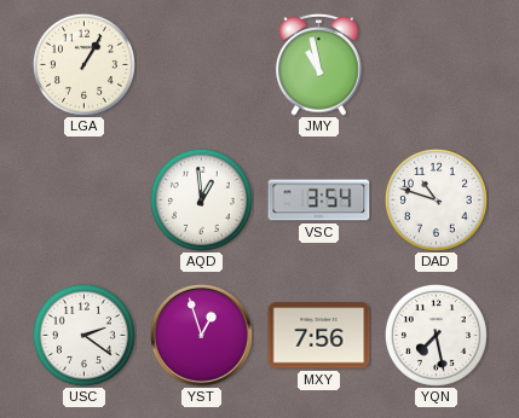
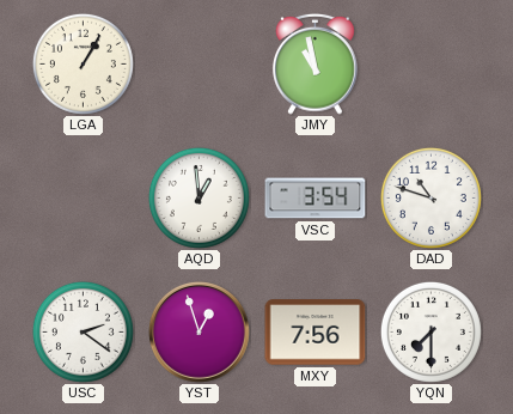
YQN: 7:28 -> 7:30
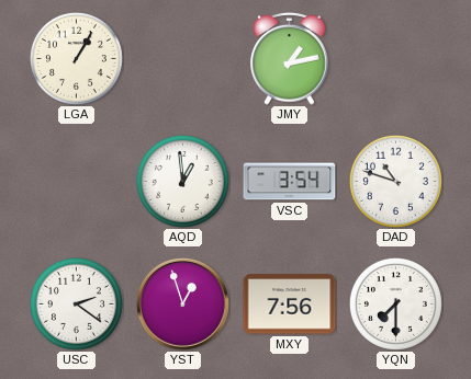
JMY: 10:58 -> 1:13
